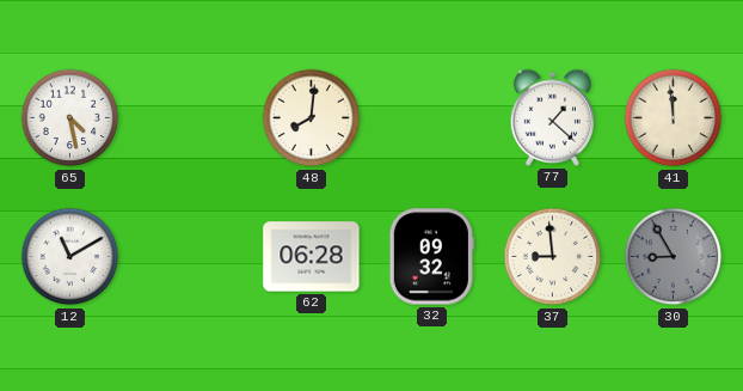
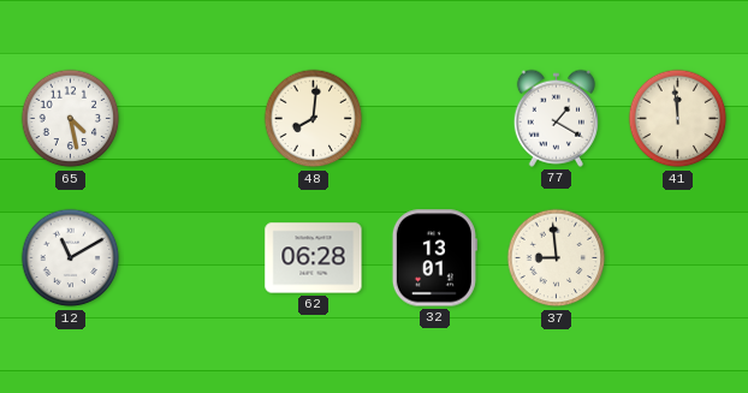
77: 1:22 -> 1:20
32: 09:32 -> 13:01
30: 8:55 -> none
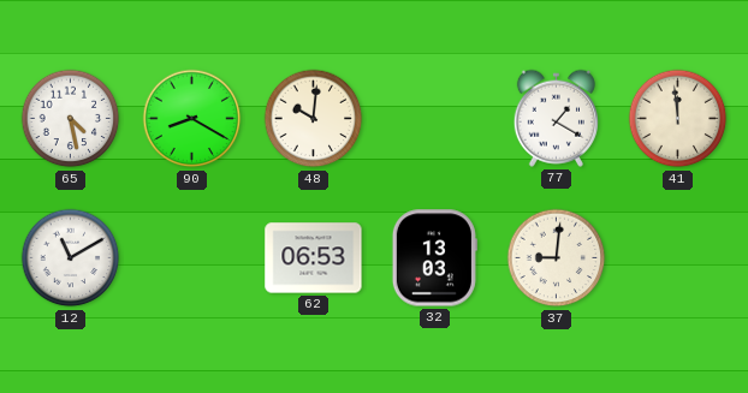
90: none -> 8:20
48: 8:01 -> 10:01
62: 06:28 -> 06:53
32: 13:01 -> 13:03
37: 8:59 -> 9:01
